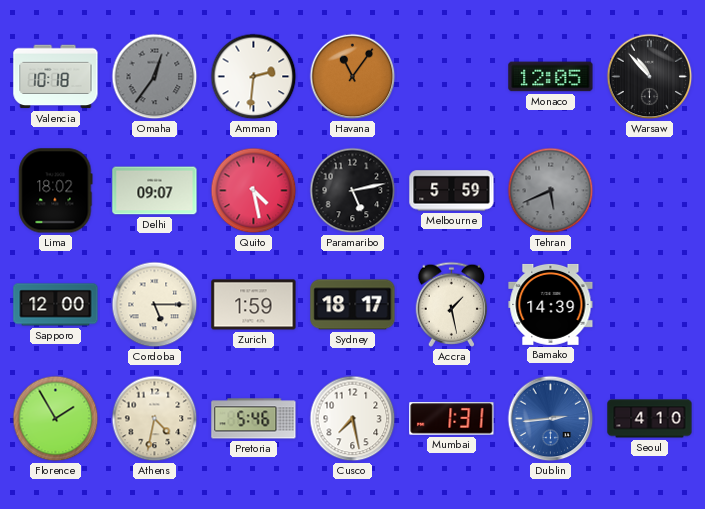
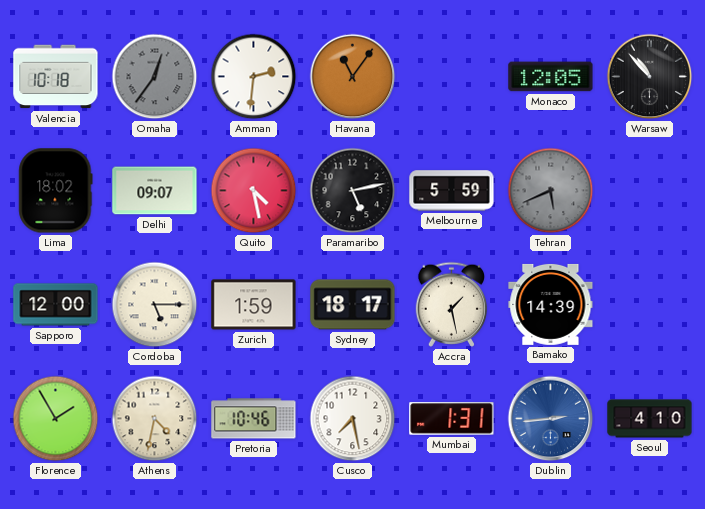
Pretoria: 5:46 -> 10:46
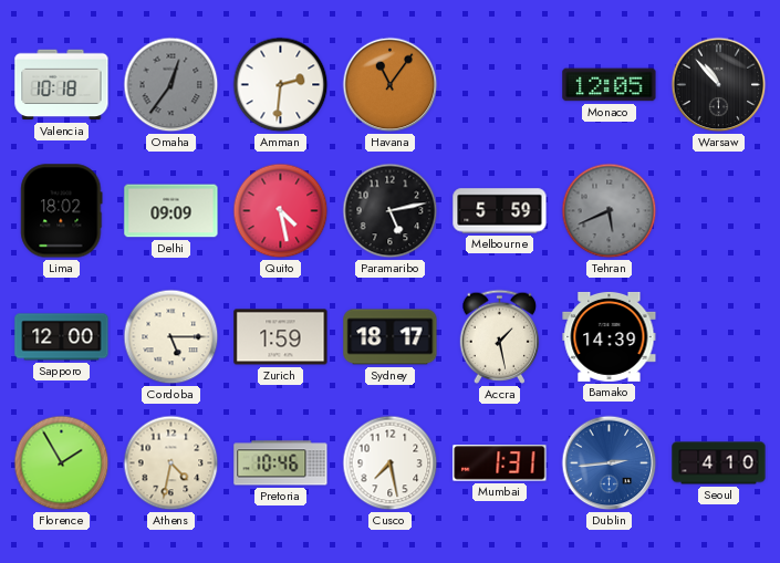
Delhi: 09:07 -> 09:09
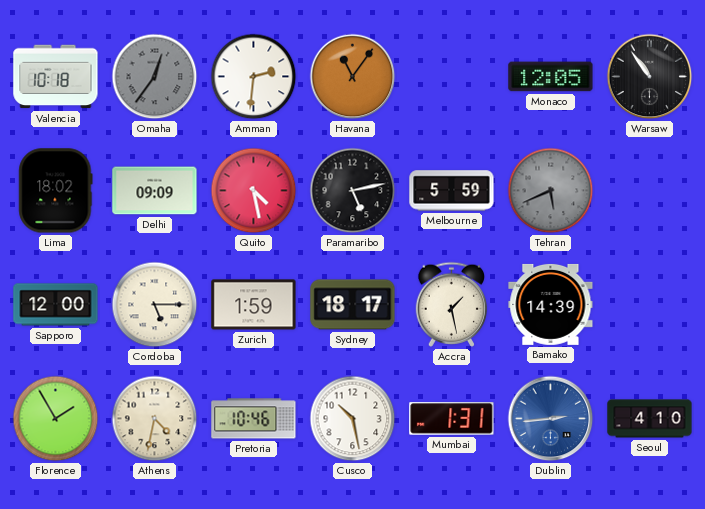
Warsaw: 10:53 -> 10:54
Cusco: 7:28 -> 10:28
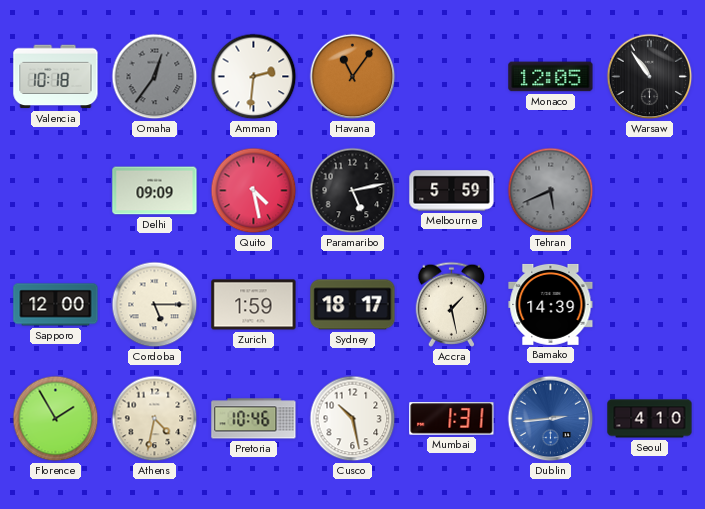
Lima: 18:02 -> none
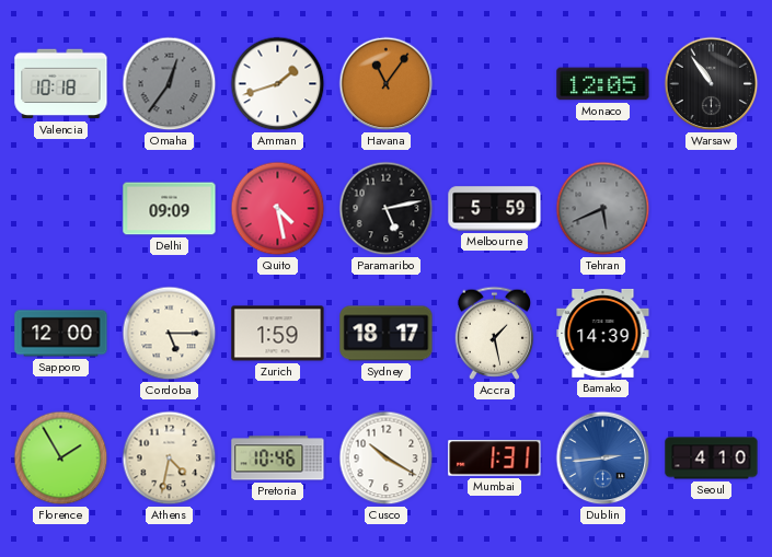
Amman: 2:31 -> 1:42
Cusco: 10:28 -> 10:20
